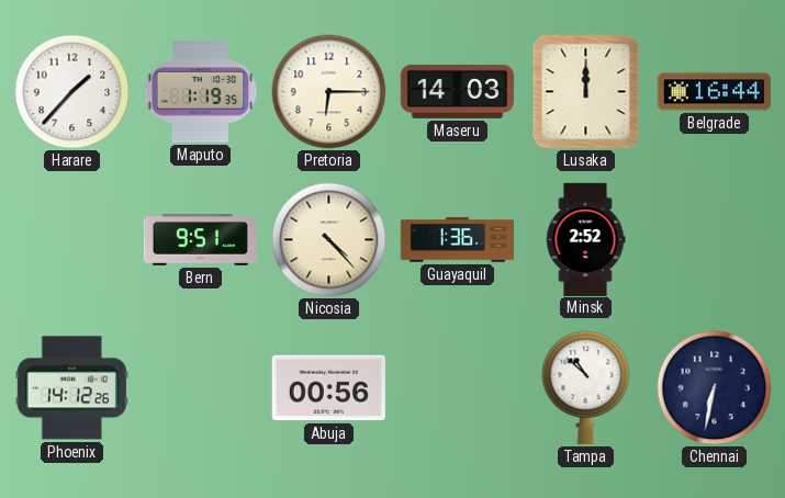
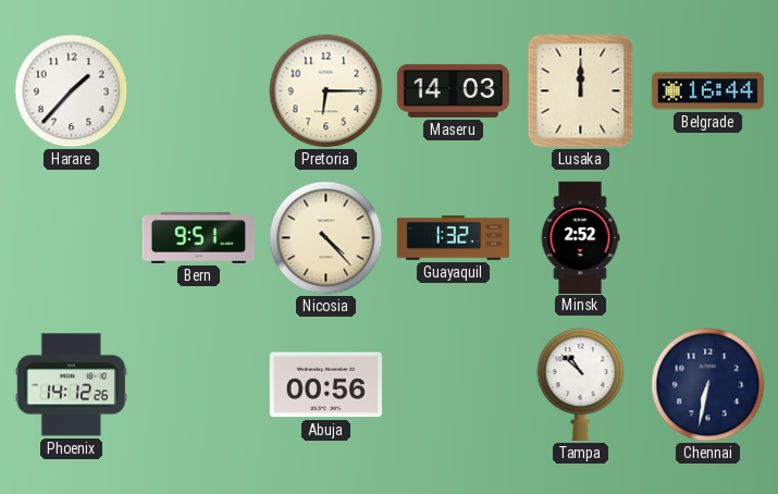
Maputo: 1:19 -> none
Guayaquil: 1:36 -> 1:32
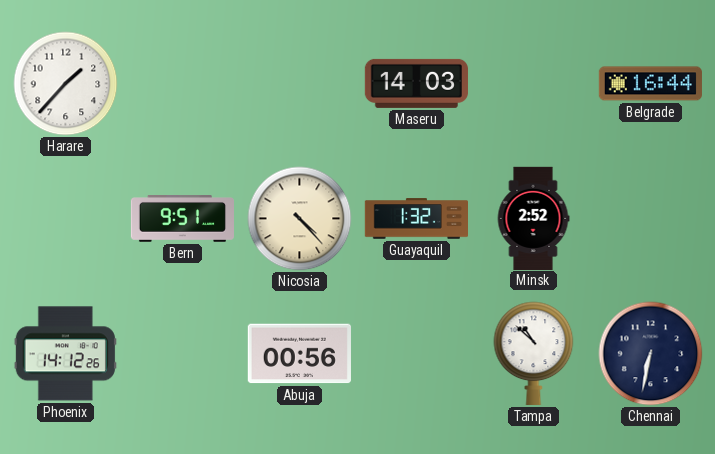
Pretoria: 6:15 -> none
Lusaka: 12:00 -> none
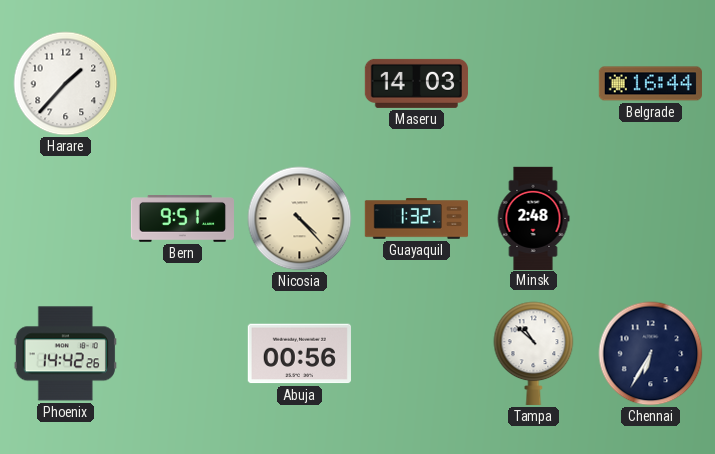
Minsk: 2:52 -> 2:48
Phoenix: 14:12 -> 14:42
Chennai: 6:32 -> 6:35
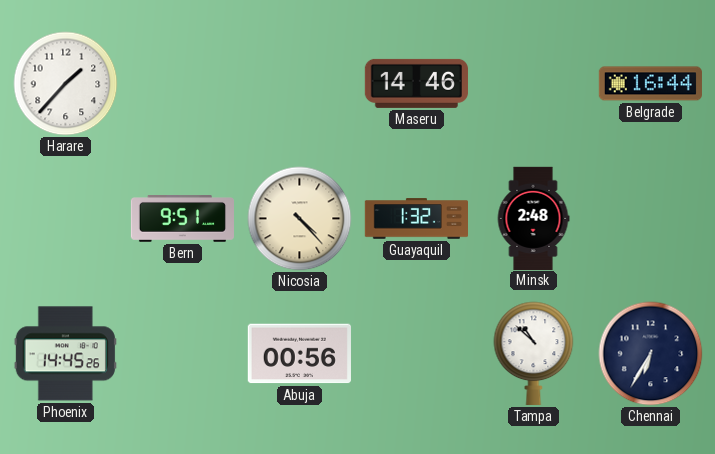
Maseru: 14:03 -> 14:46
Phoenix: 14:42 -> 14:45
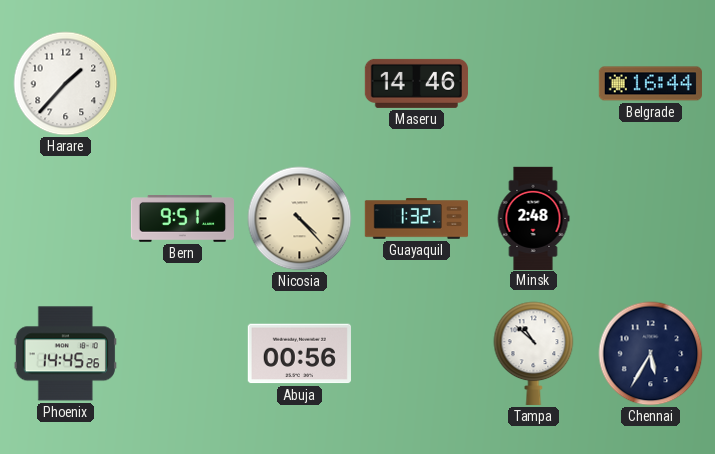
Chennai: 6:35 -> 5:35
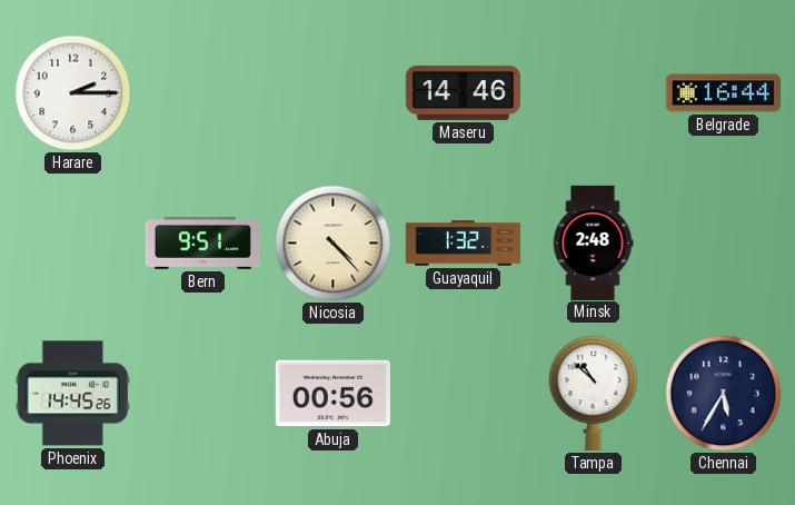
Harare: 1:37 -> 2:15
